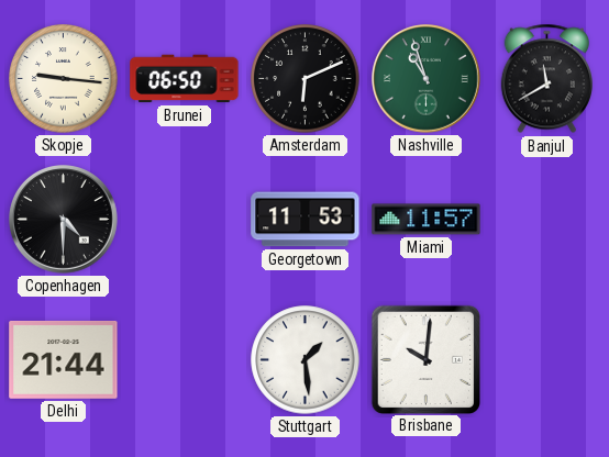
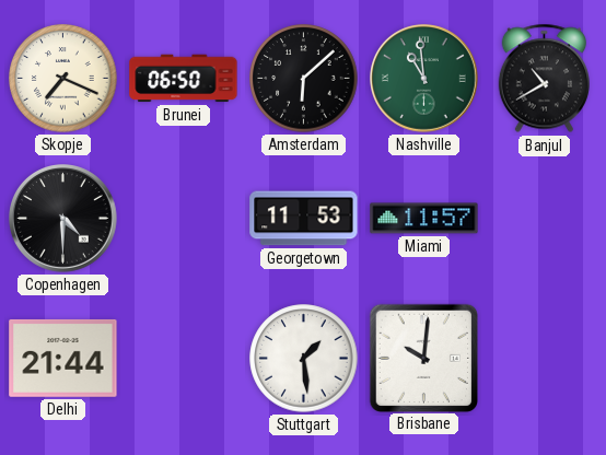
Skopje: 9:16 -> 7:19
Amsterdam: 6:11 -> 6:08
Nashville: 10:57 -> 10:59
Banjul: 11:40 -> 10:40
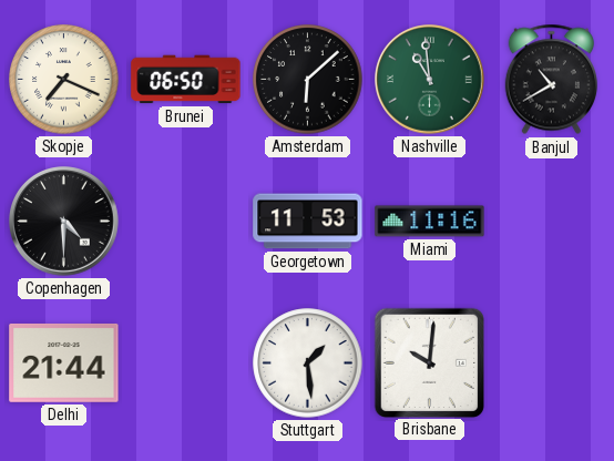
Miami: 11:57 -> 11:16
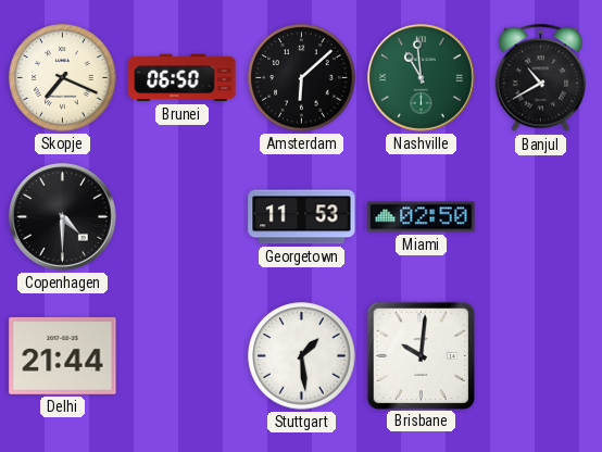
Miami: 11:16 -> 02:50
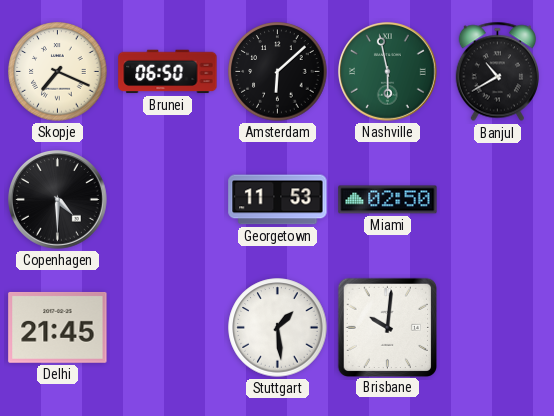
Nashville: 10:59 -> 5:58
Delhi: 21:44 -> 21:45
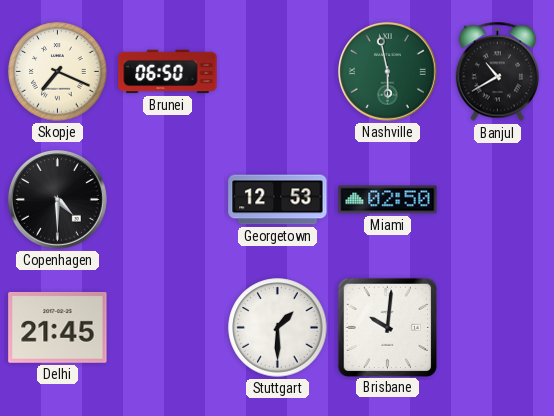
Amsterdam: 6:08 -> none
Georgetown: 11:53 -> 12:53
Stuttgart: 1:29 -> 1:30
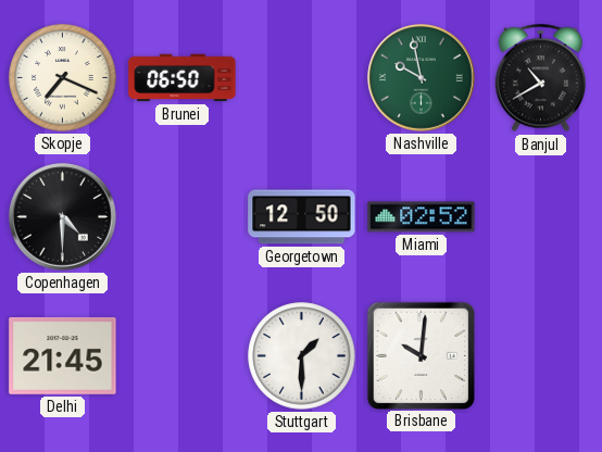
Nashville: 5:58 -> 9:58
Georgetown: 12:53 -> 12:50
Miami: 02:50 -> 02:52
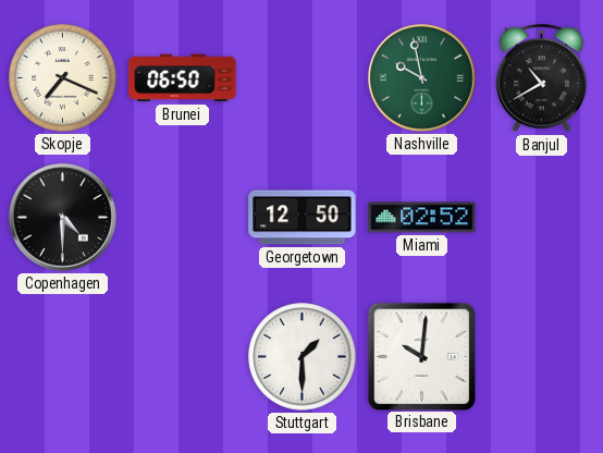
Delhi: 21:45 -> none
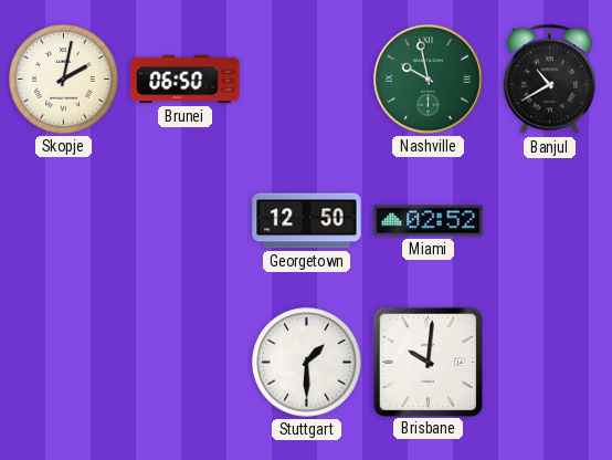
Skopje: 7:19 -> 2:02
Copenhagen: 4:30 -> none
